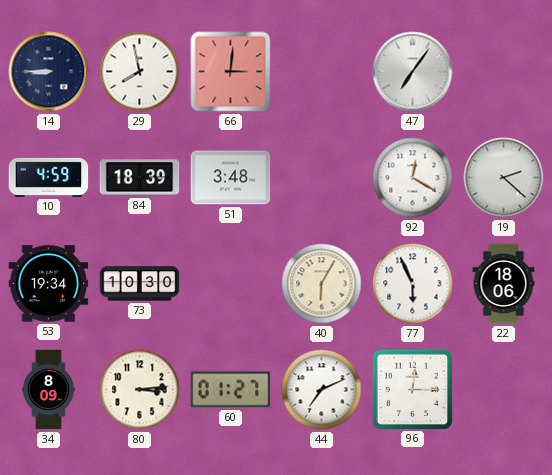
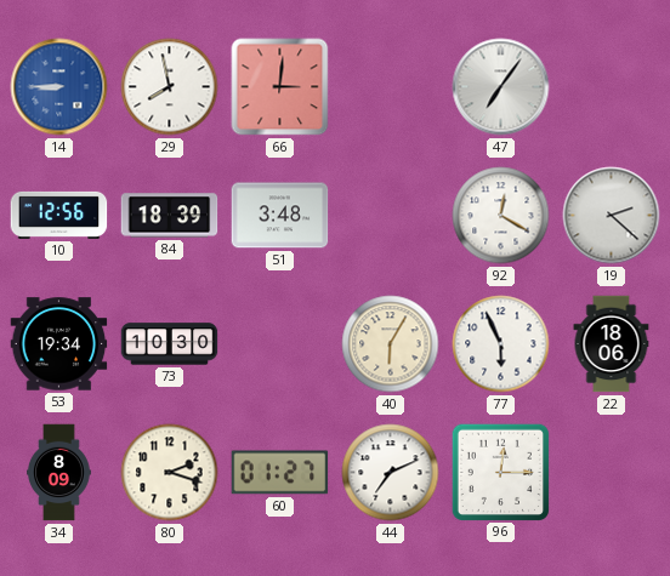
14 dial: navy -> blue
10: 4:59 -> 12:56
80: 3:14 -> 2:18
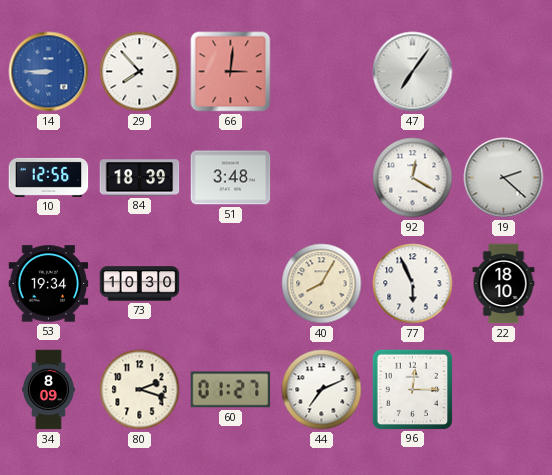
29: 7:58 -> 7:53
40: 6:05 -> 8:05
22: 18:06 -> 18:10
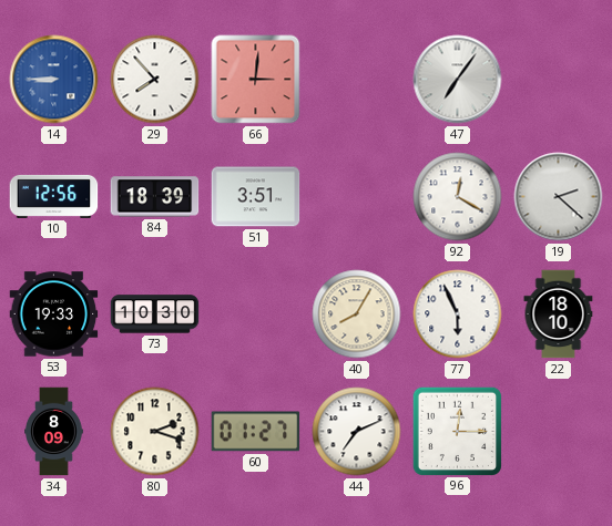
51: 3:48 -> 3:51
53: 19:34 -> 19:33
